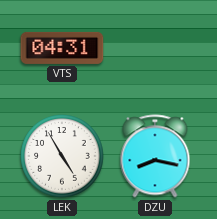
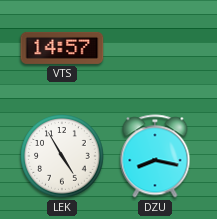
VTS: 04:31 -> 14:57
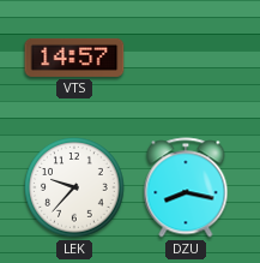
LEK: 4:55 -> 9:37
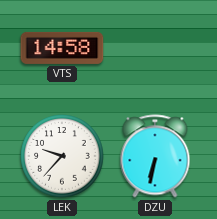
VTS: 14:57 -> 14:58
DZU: 8:17 -> 6:32
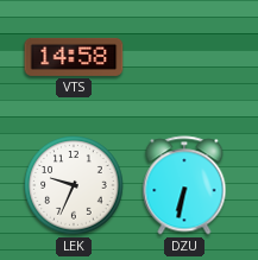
LEK: 9:37 -> 9:34
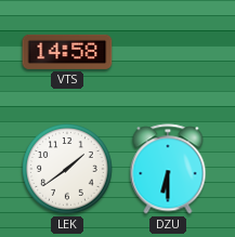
LEK: 9:34 -> 1:39
DZU: 6:32 -> 6:30
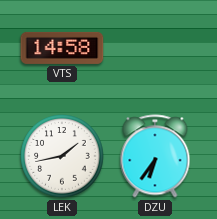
LEK: 1:39 -> 1:43
DZU: 6:30 -> 6:36
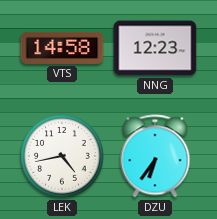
NNG: none -> 12:23
LEK: 1:43 -> 4:43
